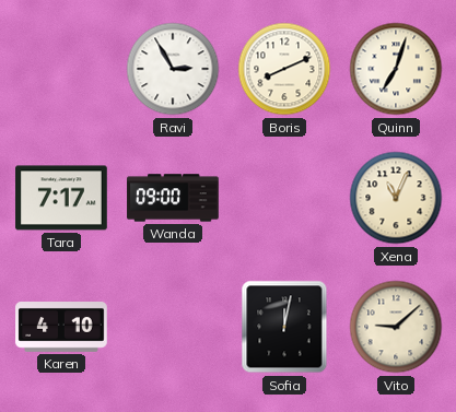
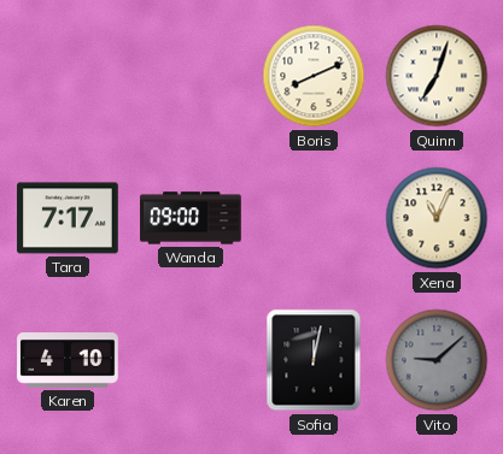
Ravi: 2:55 -> none
Vito dial: cream -> grey
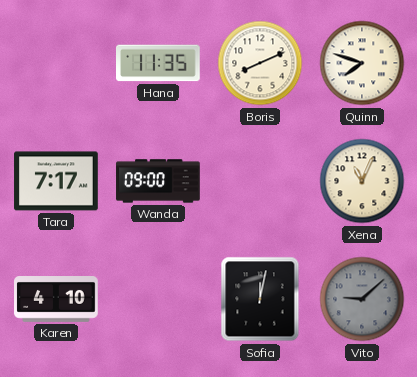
Hana: none -> 11:35
Quinn: 7:03 -> 7:48
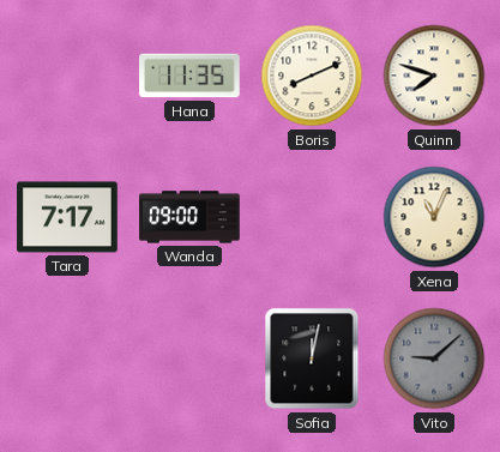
Karen: 4:10 -> none
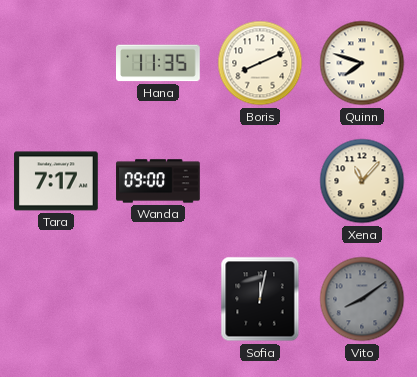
Xena: 11:04 -> 11:07
Vito: 9:08 -> 8:09
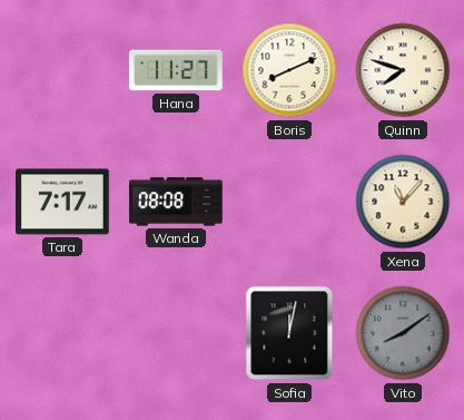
Hana: 11:35 -> 11:27
Wanda: 09:00 -> 08:08
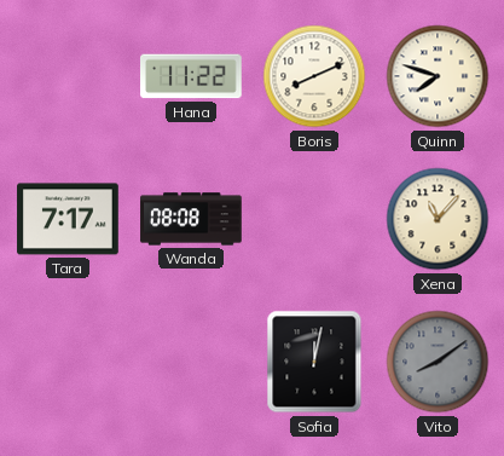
Hana: 11:27 -> 11:22
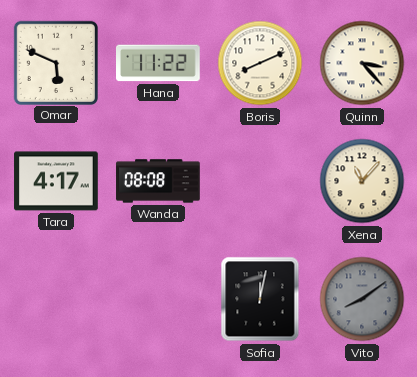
Omar: none -> 5:49
Quinn: 7:48 -> 3:23
Tara: 7:17 -> 4:17
